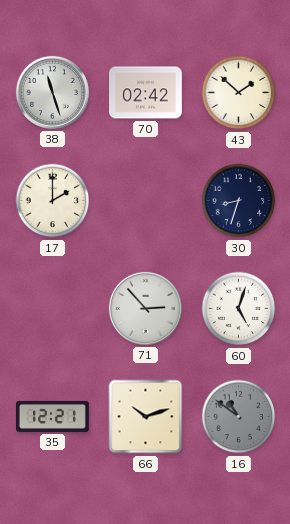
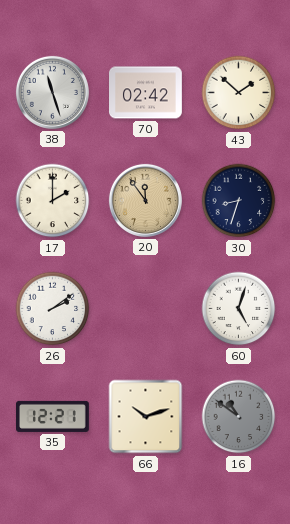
20: none -> 11:54
26: none -> 2:09
71: 2:53 -> none
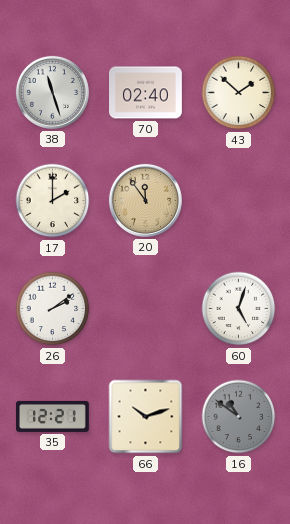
70: 02:42 -> 02:40
30: 8:33 -> none
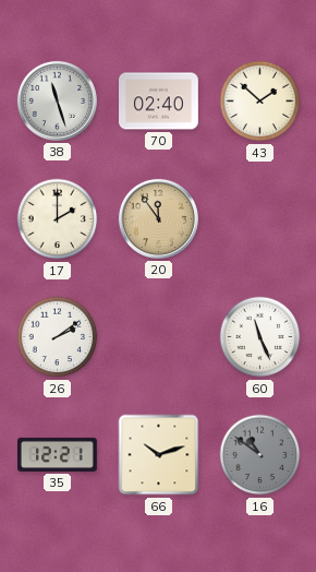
60: 5:03 -> 11:26
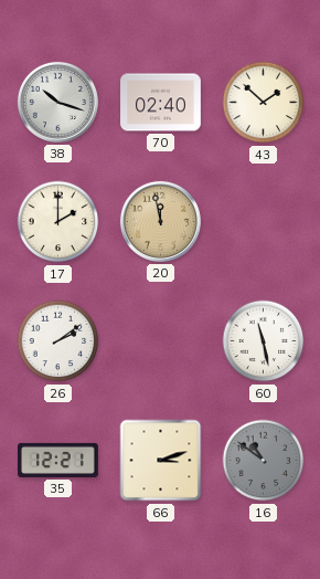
38: 11:27 -> 10:18
20: 11:54 -> 11:58
60: 11:26 -> 11:28
66: 10:12 -> 3:12
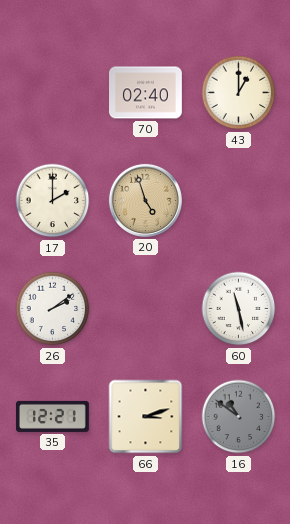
38: 10:18 -> none
43: 1:52 -> 1:00
20: 11:58 -> 4:57
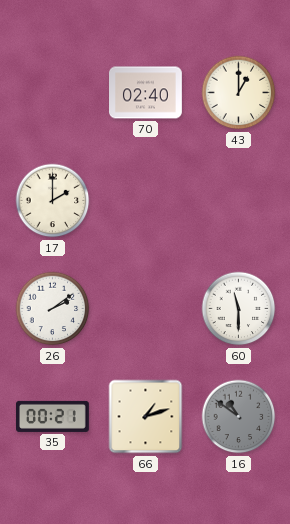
20: 4:57 -> none
60: 11:28 -> 11:30
35: 12:21 -> 00:21
66: 3:12 -> 1:12
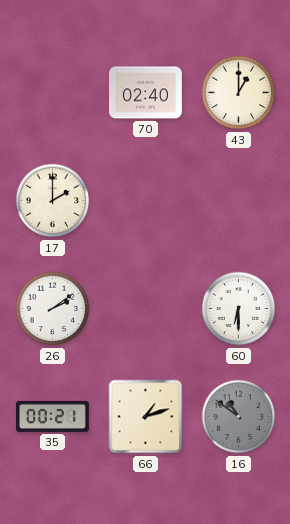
60: 11:30 -> 6:30
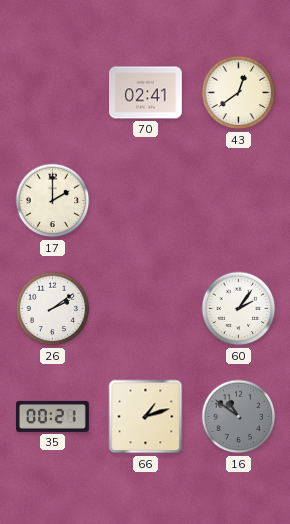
70: 02:40 -> 02:41
43: 1:00 -> 12:39
60: 6:30 -> 2:06
